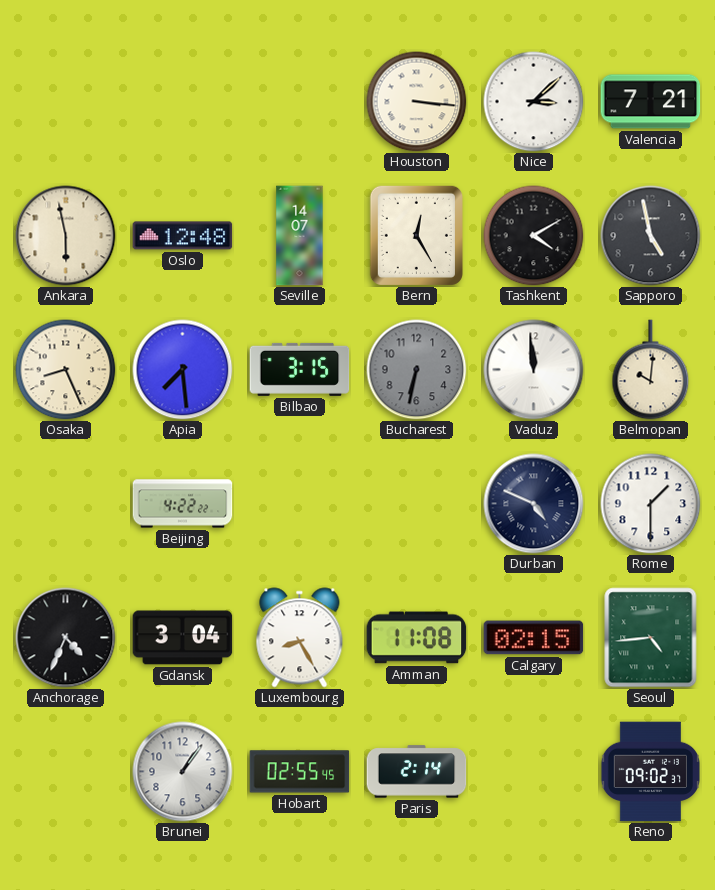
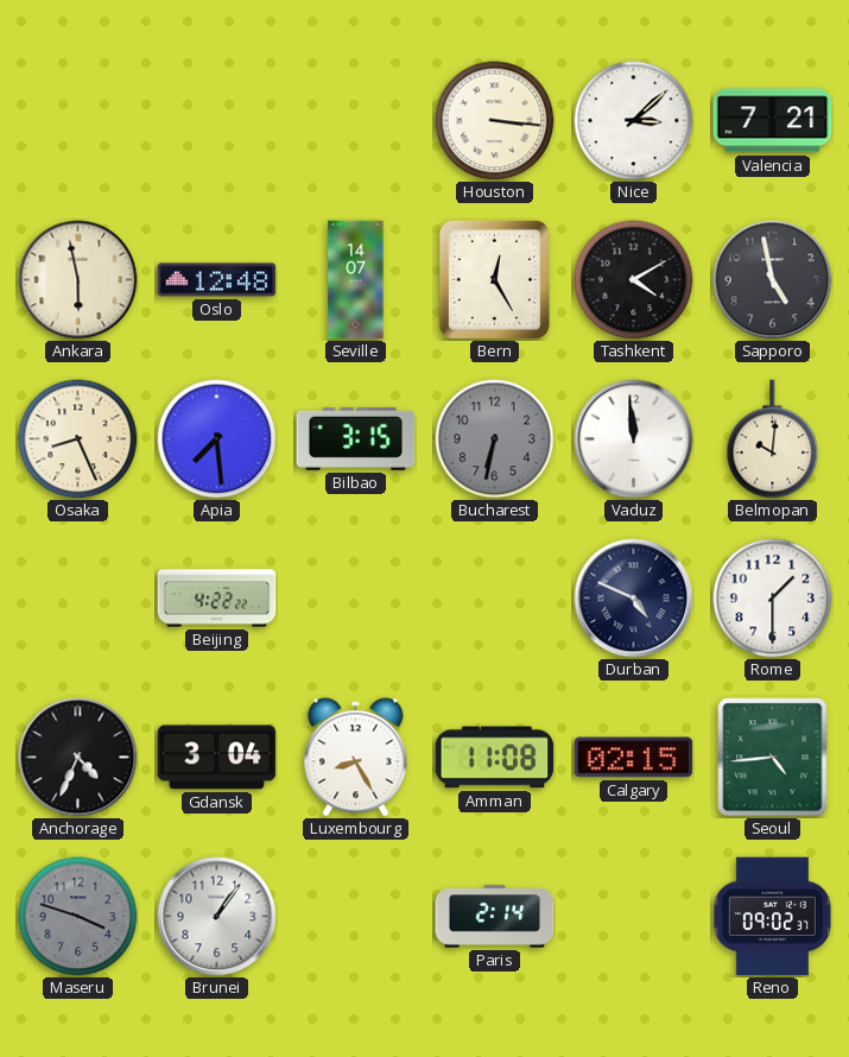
Maseru: none -> 3:48
Hobart: 02:55 -> none
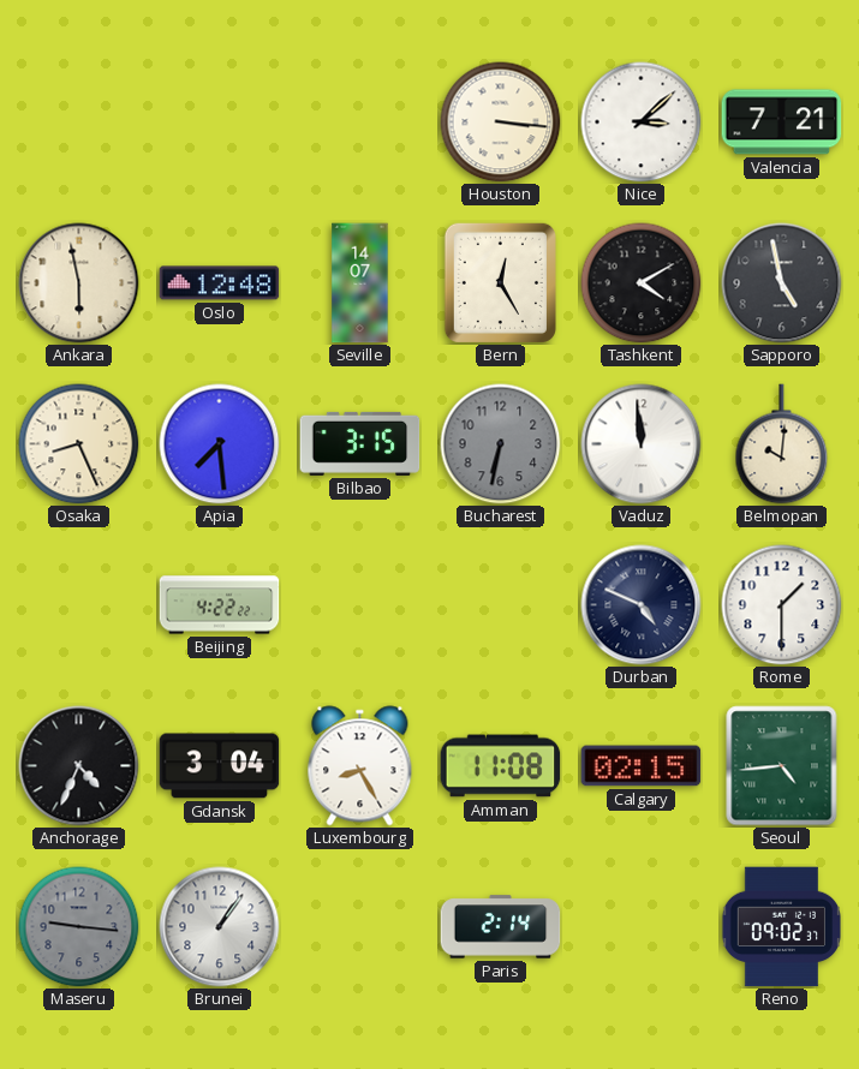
Maseru: 3:48 -> 9:16
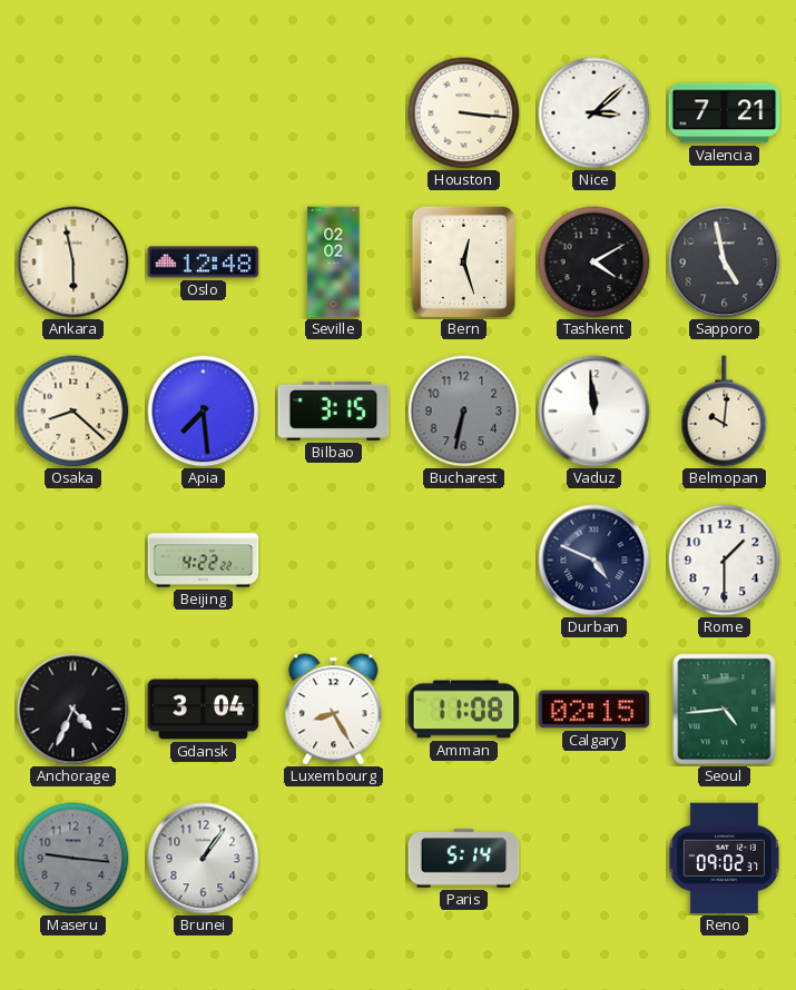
Seville: 14:07 -> 02:02
Bern: 12:25 -> 12:27
Osaka: 8:26 -> 8:22
Paris: 2:14 -> 5:14
